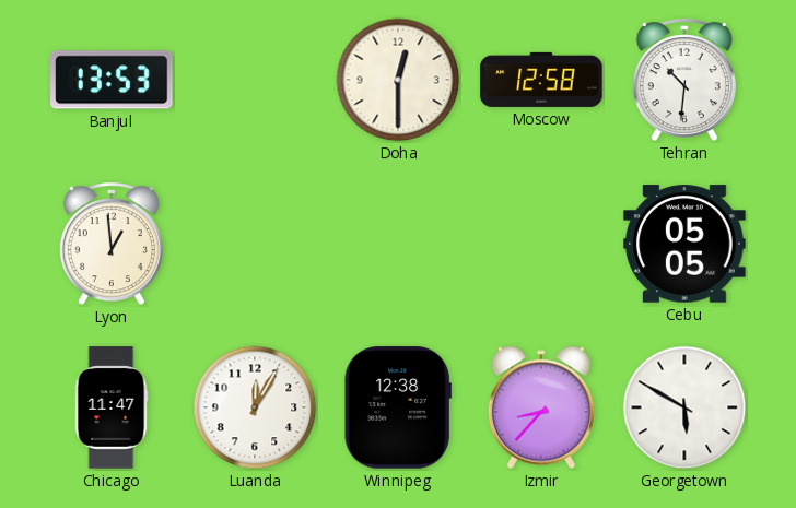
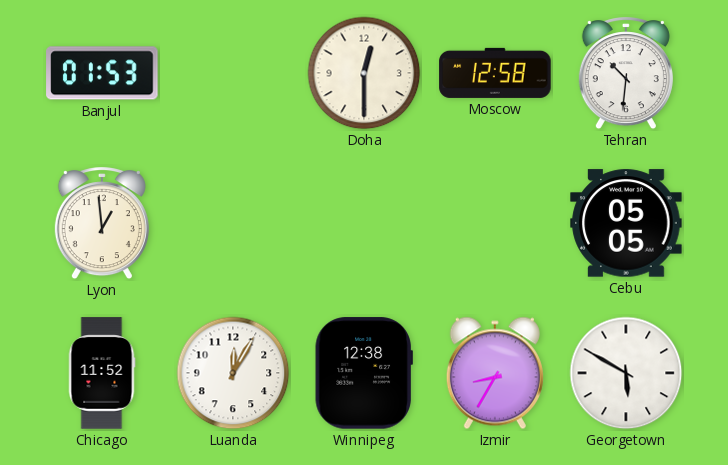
Banjul: 13:53 -> 01:53
Chicago: 11:47 -> 11:52
Izmir: 8:37 -> 8:35
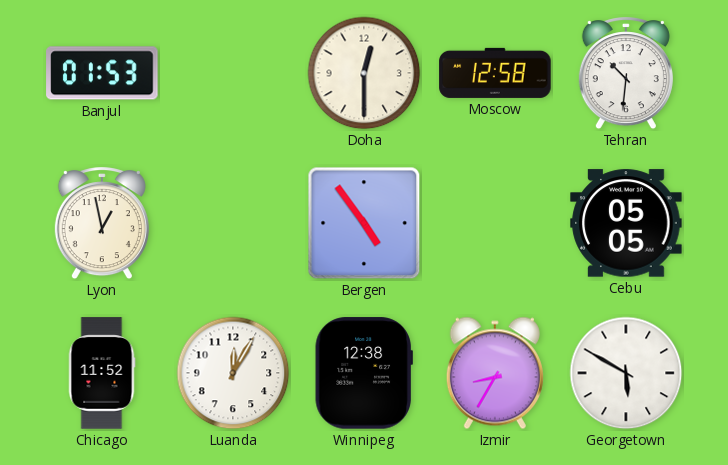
Lyon: 12:59 -> 12:58
Bergen: none -> 4:54
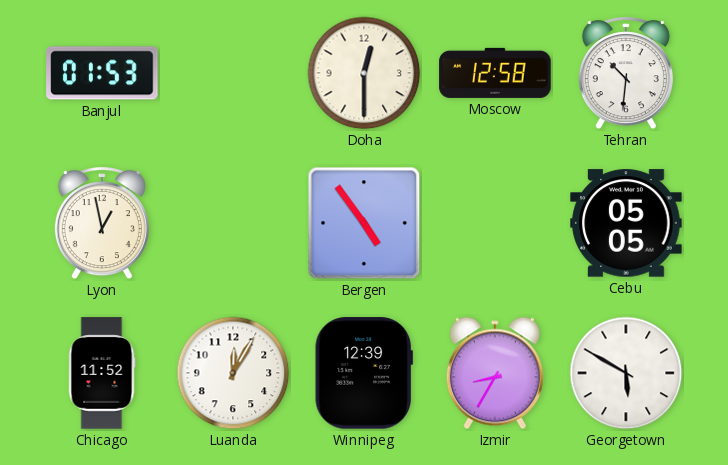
Winnipeg: 12:38 -> 12:39
